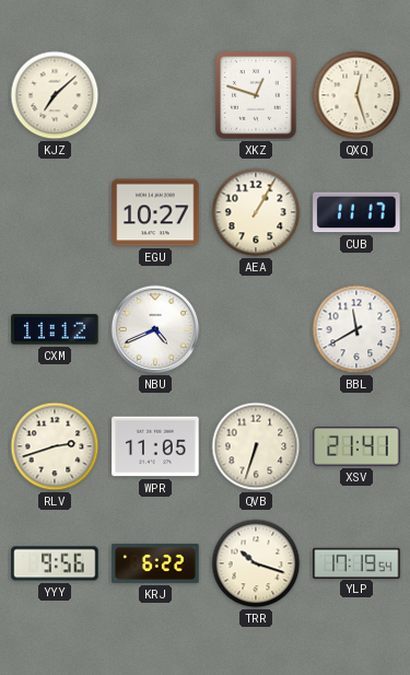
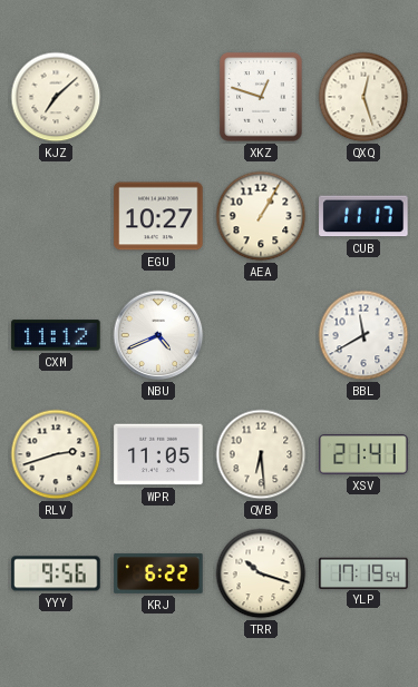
QVB: 6:33 -> 6:29
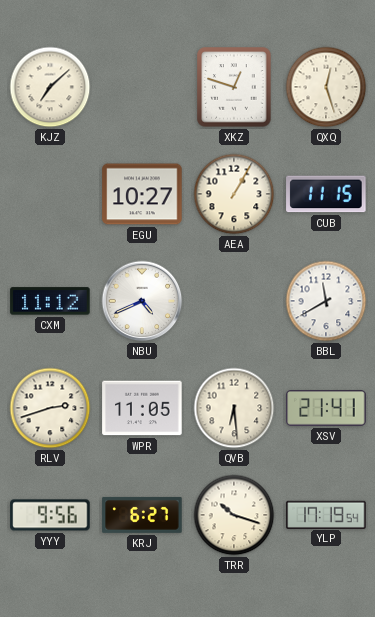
CUB: 11:17 -> 11:15
KRJ: 6:22 -> 6:27
